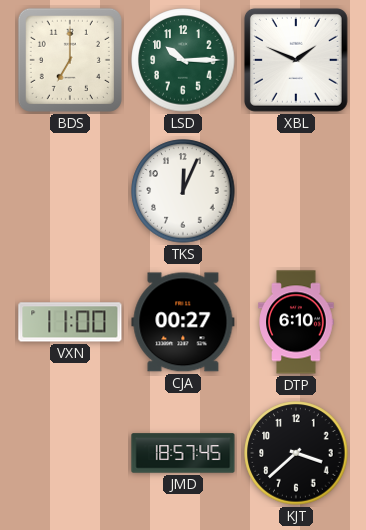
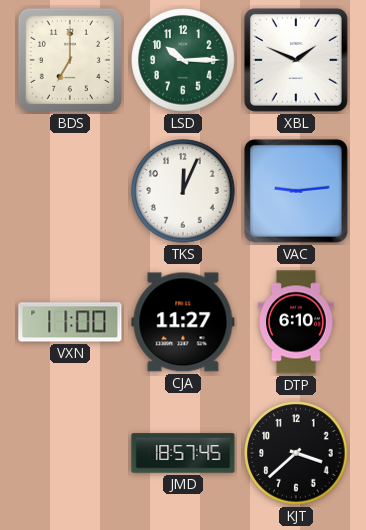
VAC: none -> 9:14
CJA: 00:27 -> 11:27
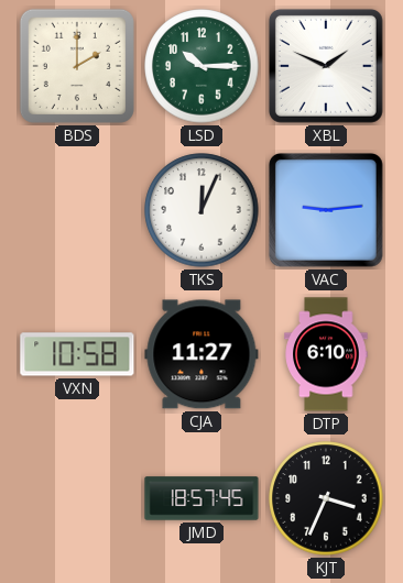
BDS: 7:00 -> 2:00
VXN: 11:00 -> 10:58
KJT: 3:38 -> 3:34
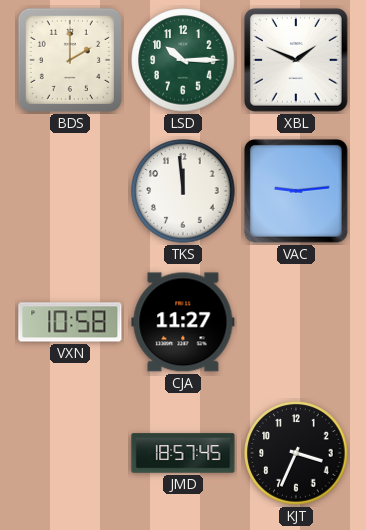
TKS: 12:04 -> 11:59
DTP: 6:10 -> none
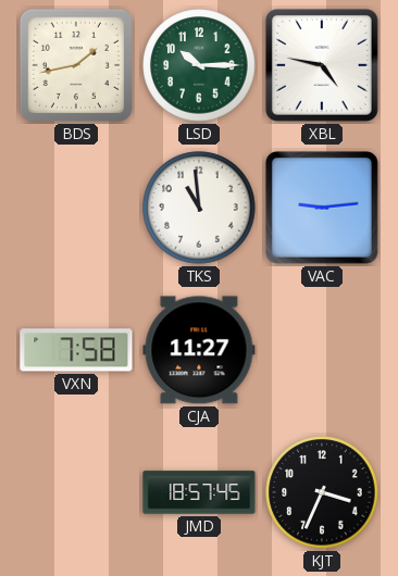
BDS: 2:00 -> 1:43
XBL: 1:49 -> 4:47
TKS: 11:59 -> 10:59
VXN: 10:58 -> 7:58
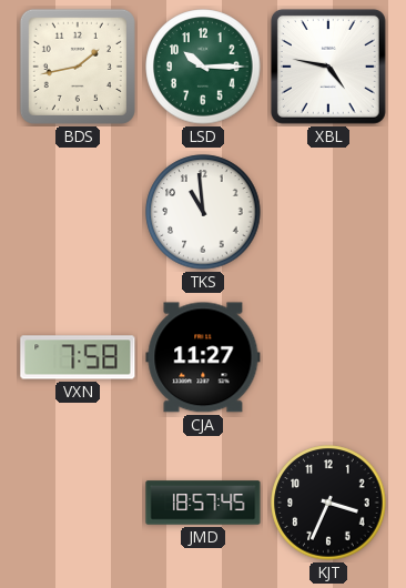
VAC: 9:14 -> none
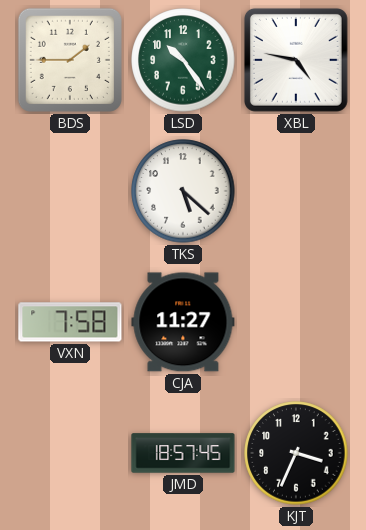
BDS: 1:43 -> 1:45
LSD: 10:15 -> 10:24
TKS: 10:59 -> 5:22
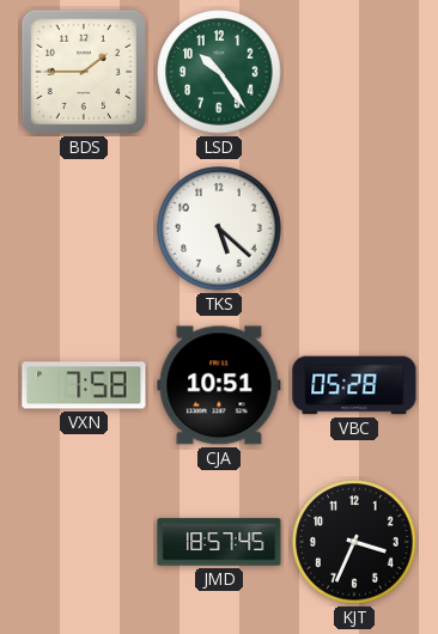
XBL: 4:47 -> none
CJA: 11:27 -> 10:51
VBC: none -> 05:28
